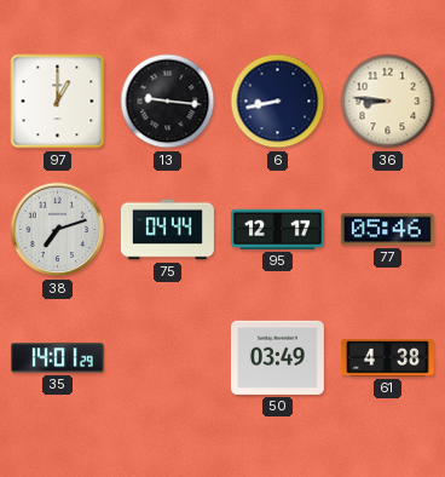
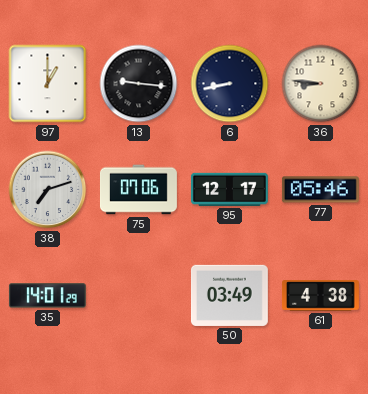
75: 04:44 -> 07:06
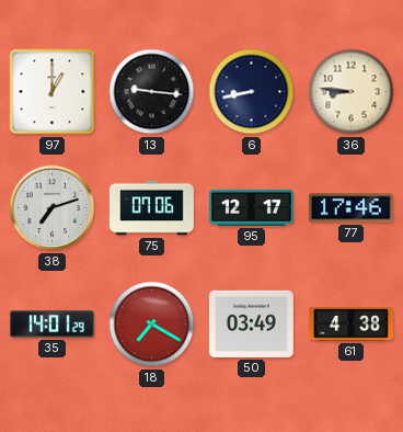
77: 05:46 -> 17:46
18: none -> 7:20
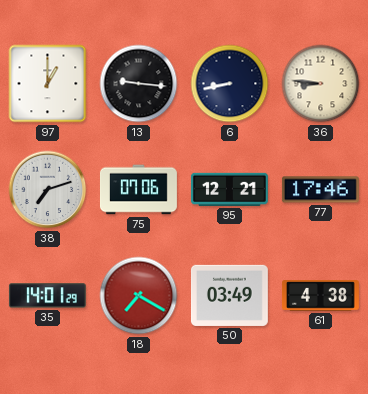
95: 12:17 -> 12:21
